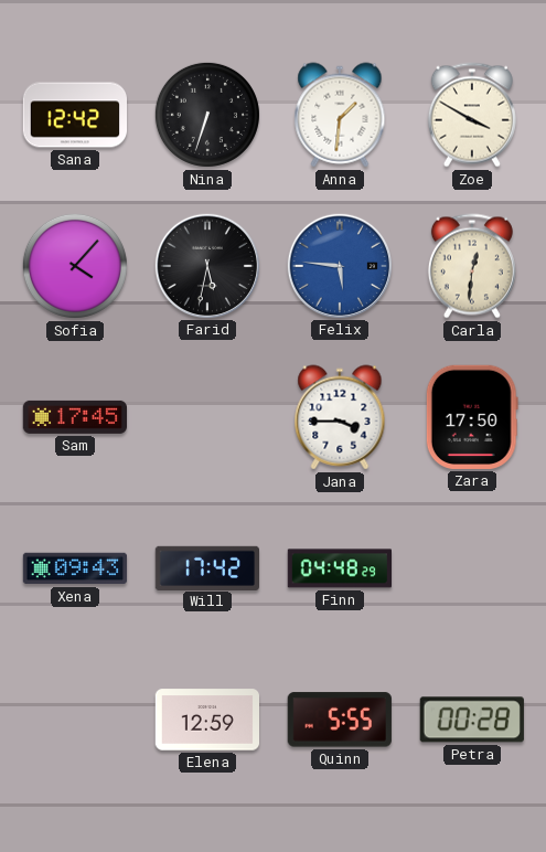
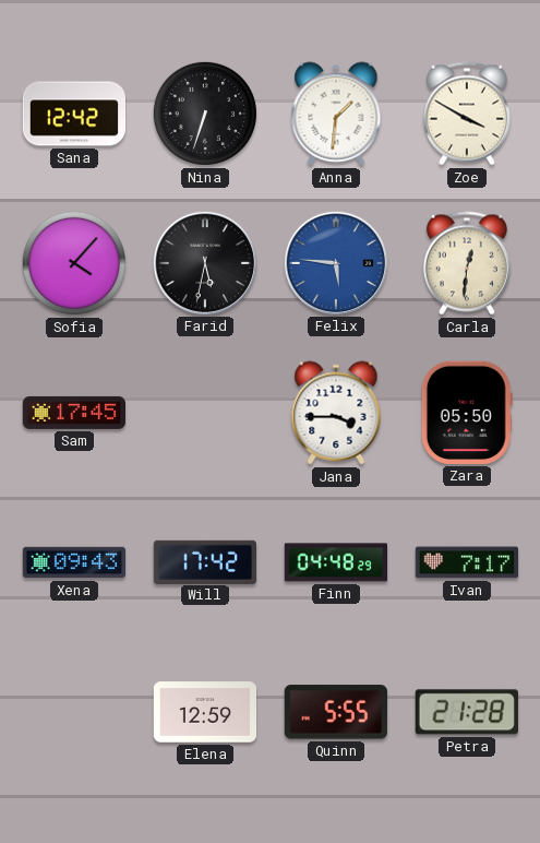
Zara: 17:50 -> 05:50
Ivan: none -> 7:17
Petra: 00:28 -> 21:28
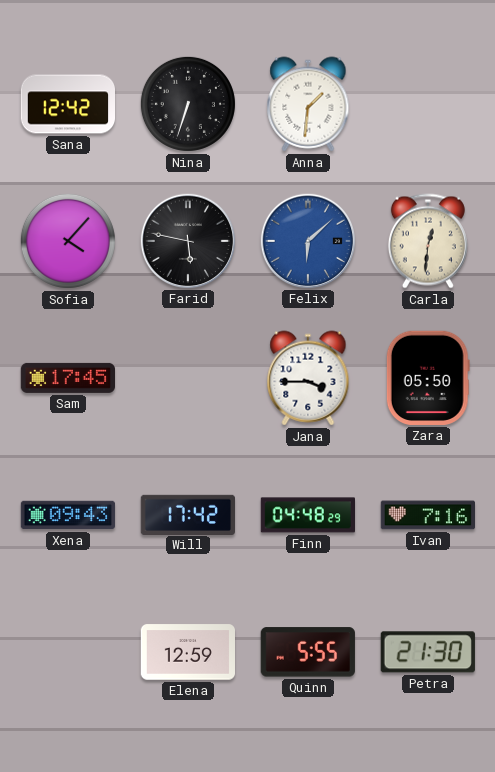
Zoe: 3:50 -> none
Farid: 5:32 -> 5:47
Felix: 5:46 -> 6:08
Ivan: 7:17 -> 7:16
Petra: 21:28 -> 21:30
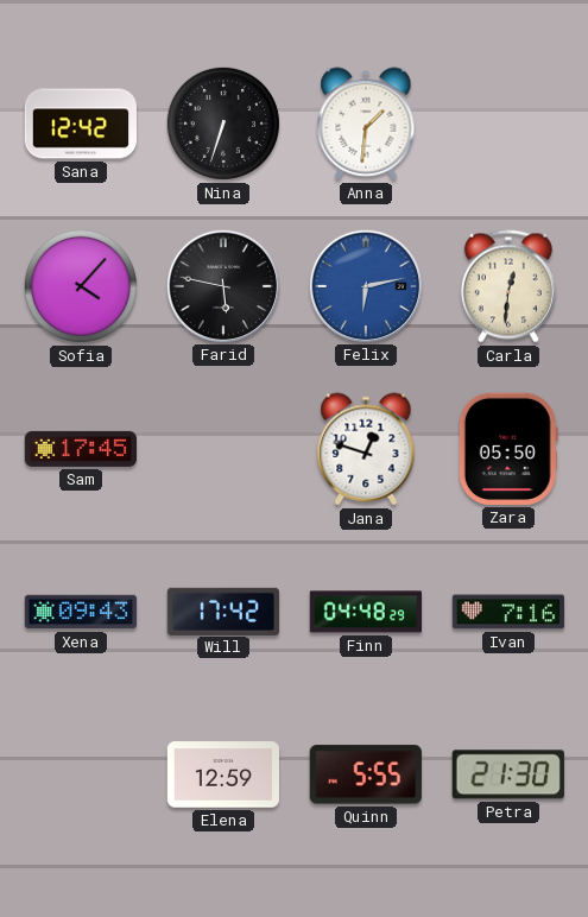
Felix: 6:08 -> 6:13
Jana: 3:45 -> 12:48
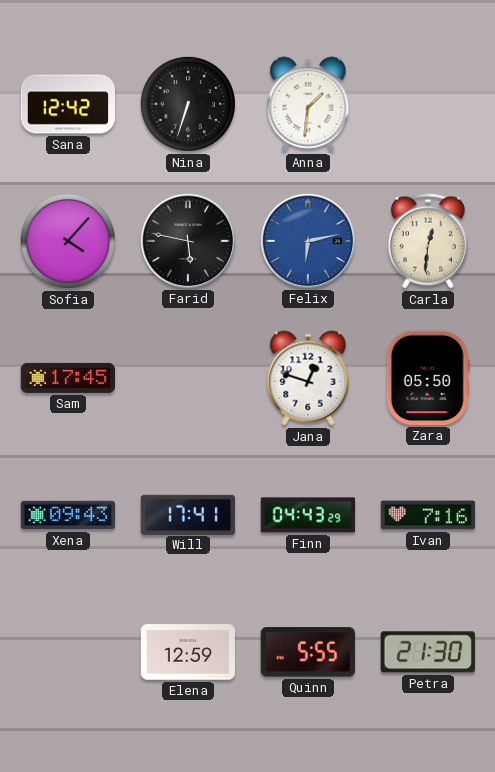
Will: 17:42 -> 17:41
Finn: 04:48 -> 04:43
